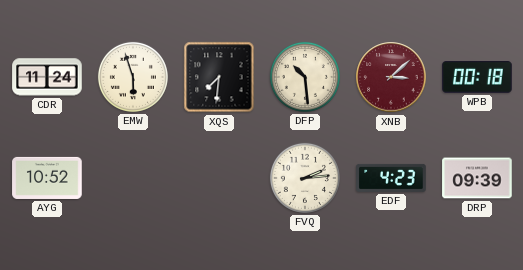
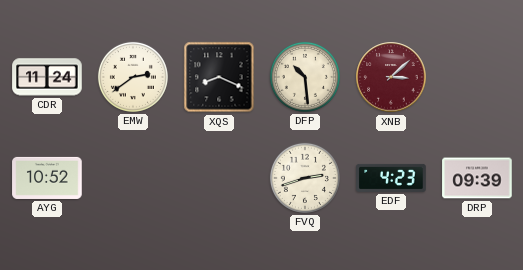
EMW: 5:57 -> 2:39
XQS: 7:31 -> 8:19
WPB: 00:18 -> none
FVQ: 2:14 -> 2:42
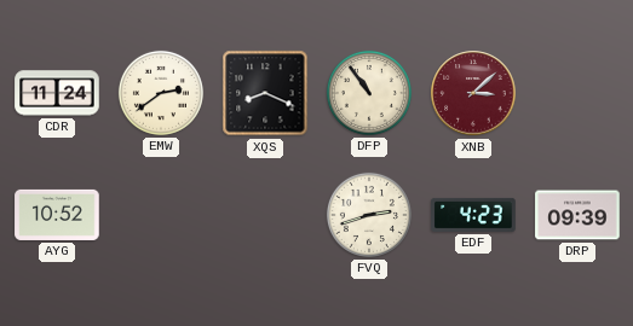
DFP: 10:29 -> 10:54
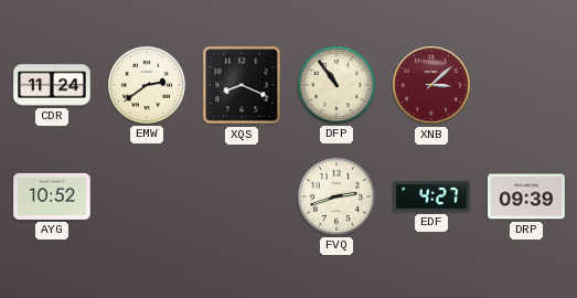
EDF: 4:23 -> 4:27
